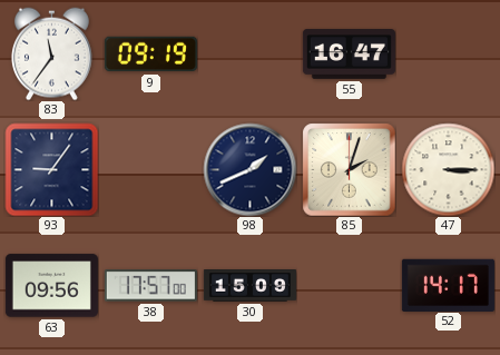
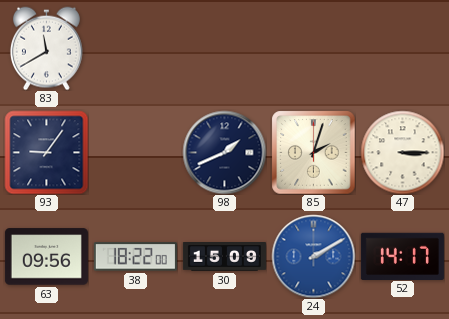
83: 11:36 -> 11:40
9: 09:19 -> none
55: 16:47 -> none
38: 17:57 -> 18:22
24: none -> 2:10
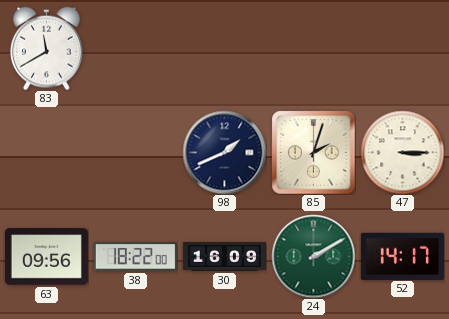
93: 9:06 -> none
30: 15:09 -> 16:09
24 dial: blue -> green
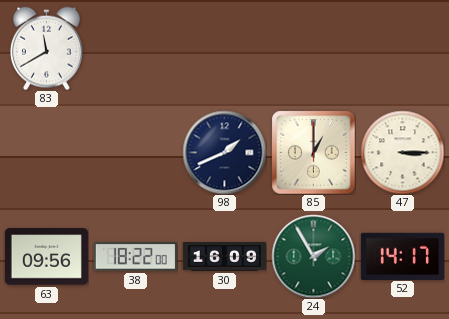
85: 2:03 -> 1:00
24: 2:10 -> 1:55
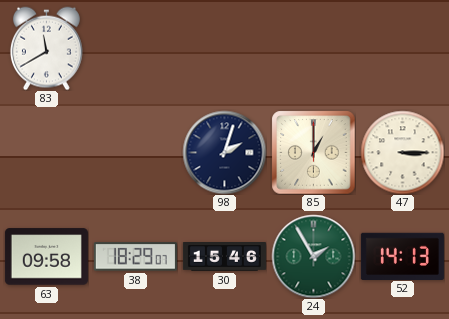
98: 1:41 -> 2:03
63: 09:56 -> 09:58
38: 18:22 -> 18:29
30: 16:09 -> 15:46
52: 14:17 -> 14:13
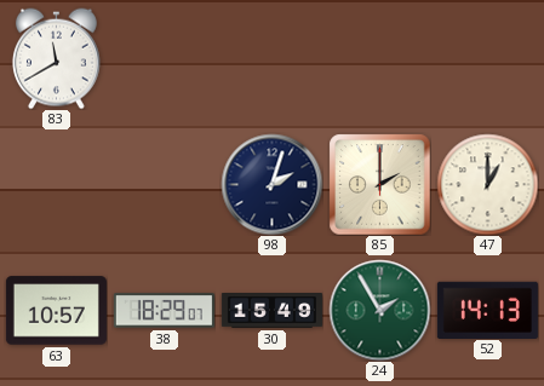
85: 1:00 -> 2:00
47: 3:15 -> 1:00
63: 09:58 -> 10:57
30: 15:46 -> 15:49
